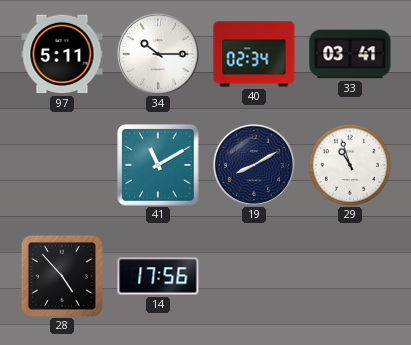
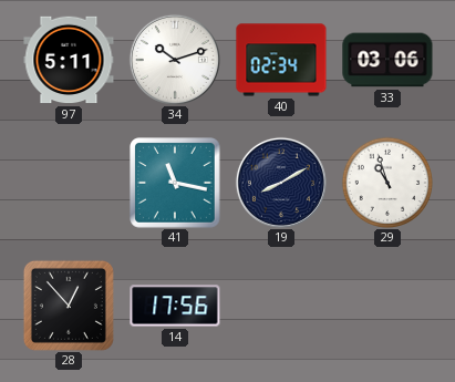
34: 10:15 -> 10:12
33: 03:41 -> 03:06
41: 11:10 -> 11:17
28: 4:53 -> 12:53
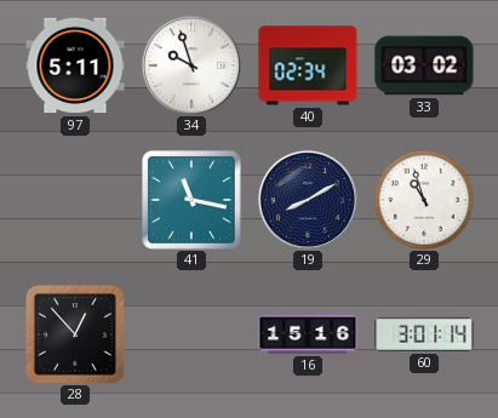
34: 10:12 -> 9:57
33: 03:06 -> 03:02
14: 17:56 -> none
16: none -> 15:16
60: none -> 3:01
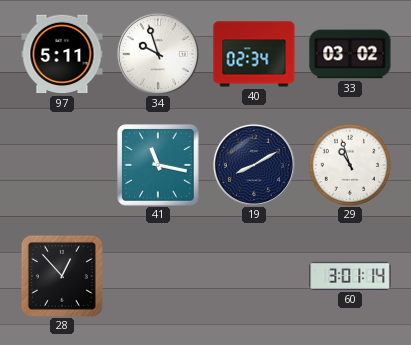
16: 15:16 -> none
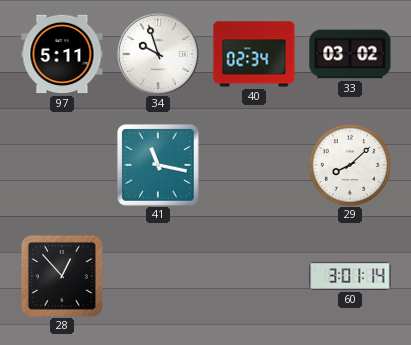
19: 8:10 -> none
29: 10:57 -> 8:08
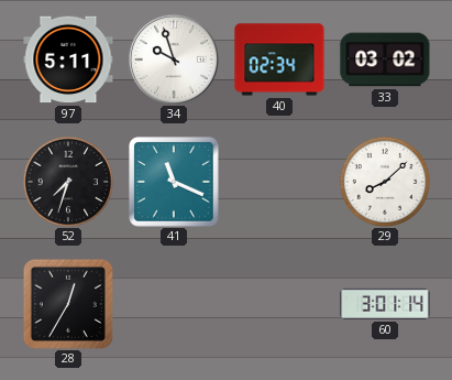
52: none -> 7:33
41: 11:17 -> 11:19
28: 12:53 -> 12:35
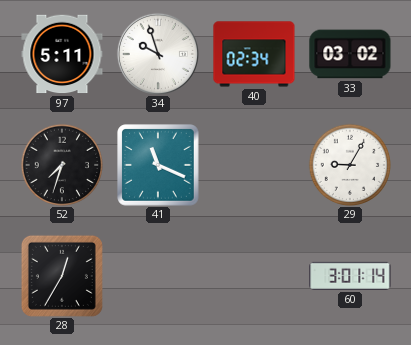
29: 8:08 -> 9:05
